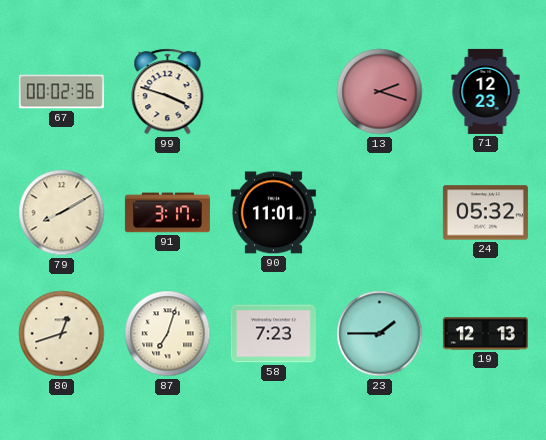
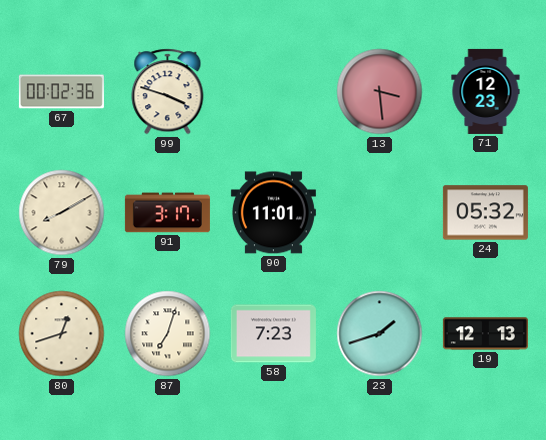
13: 2:18 -> 3:29
23: 1:45 -> 1:42
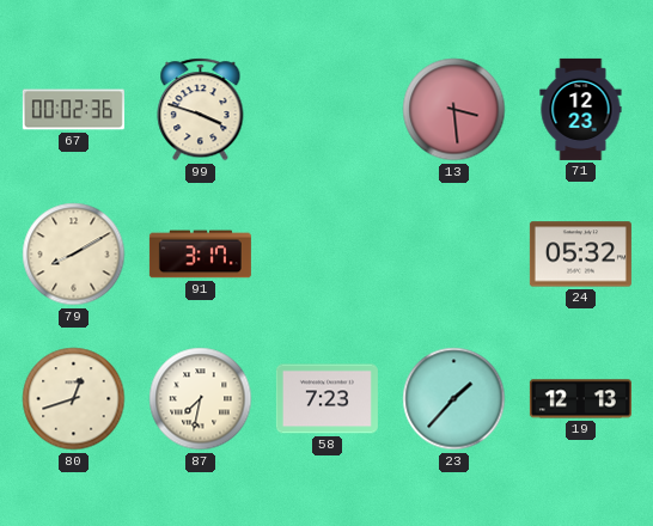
90: 11:01 -> none
87: 7:03 -> 7:32
23: 1:42 -> 1:37
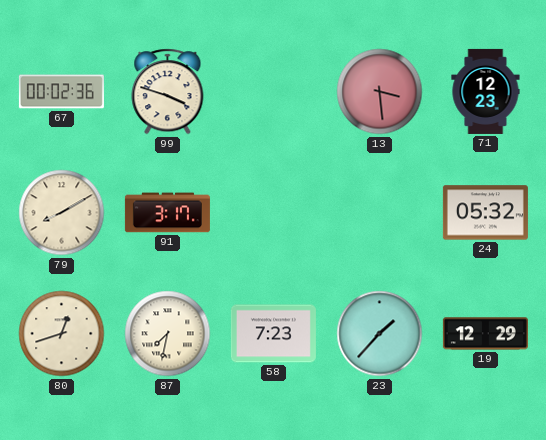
19: 12:13 -> 12:29
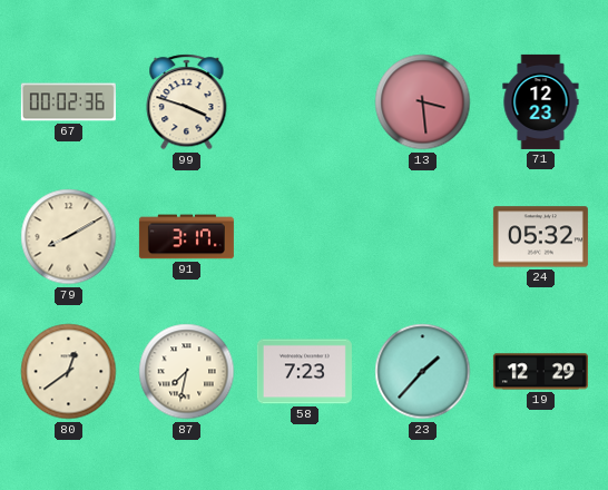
80: 12:42 -> 12:39
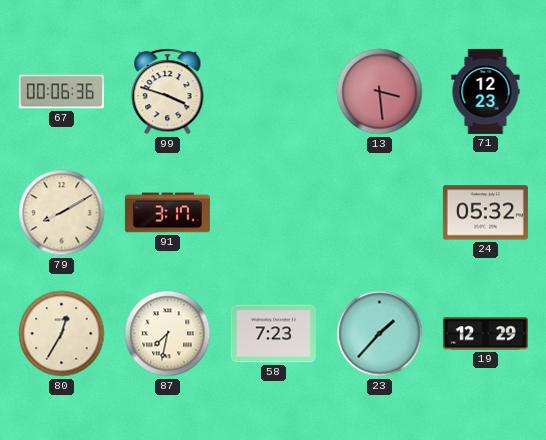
67: 00:02 -> 00:06
80: 12:39 -> 12:35
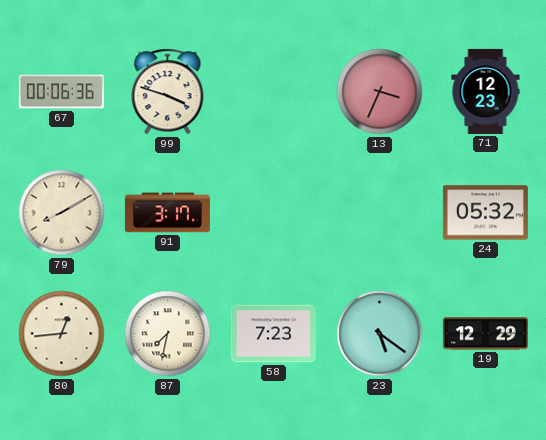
13: 3:29 -> 3:34
80: 12:35 -> 12:44
23: 1:37 -> 5:21
